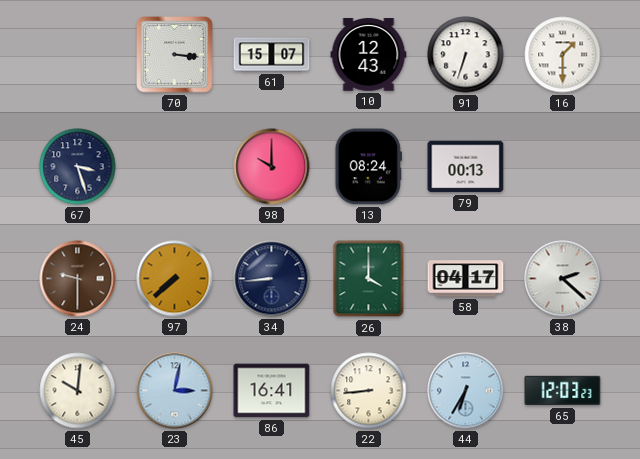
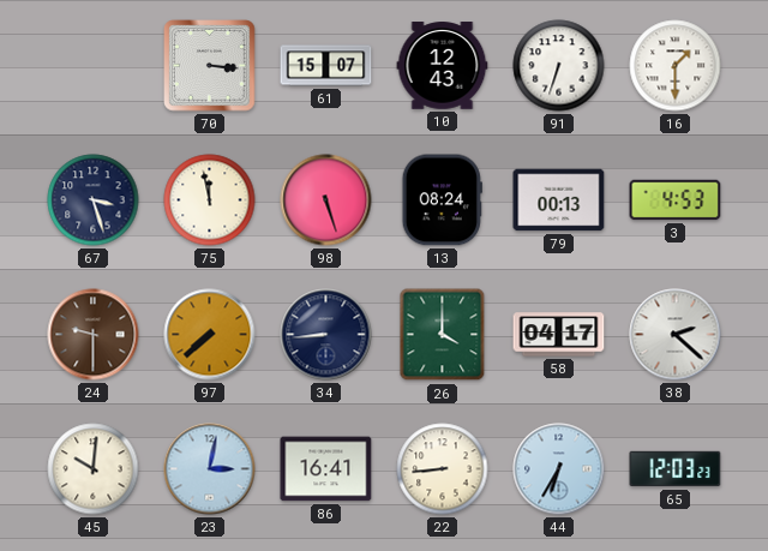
75: none -> 11:58
98: 10:00 -> 5:27
3: none -> 4:53
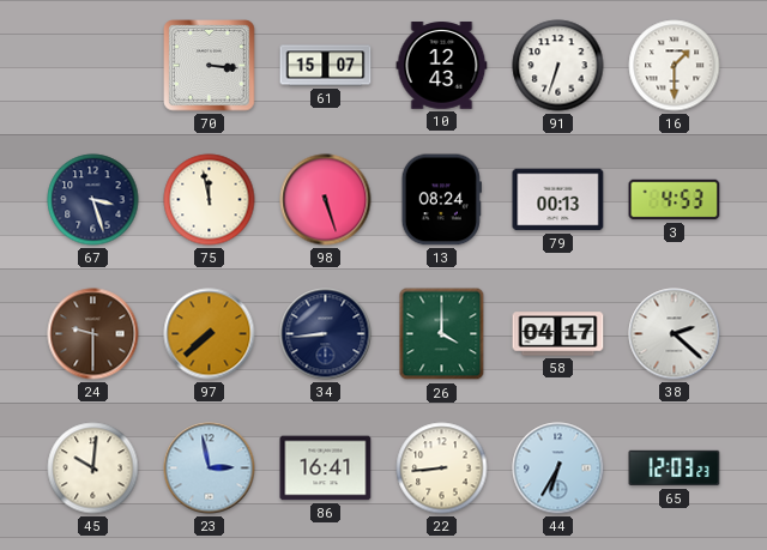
23: 3:02 -> 2:58
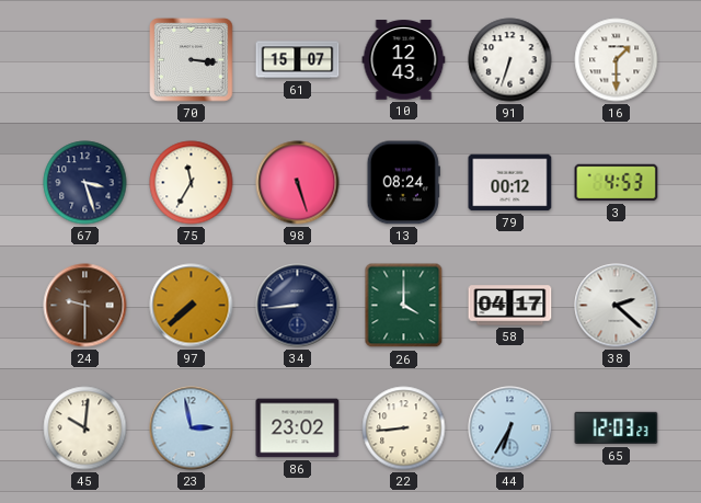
75: 11:58 -> 11:35
79: 00:13 -> 00:12
86: 16:41 -> 23:02
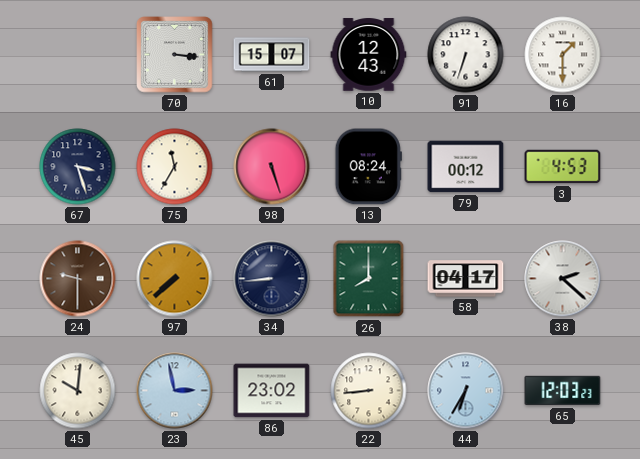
26: 4:00 -> 8:00
